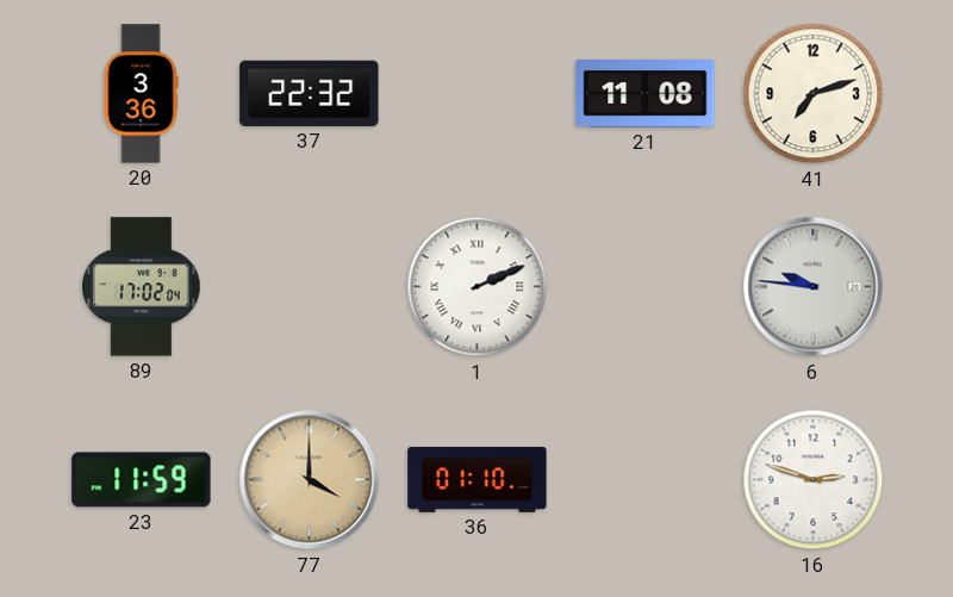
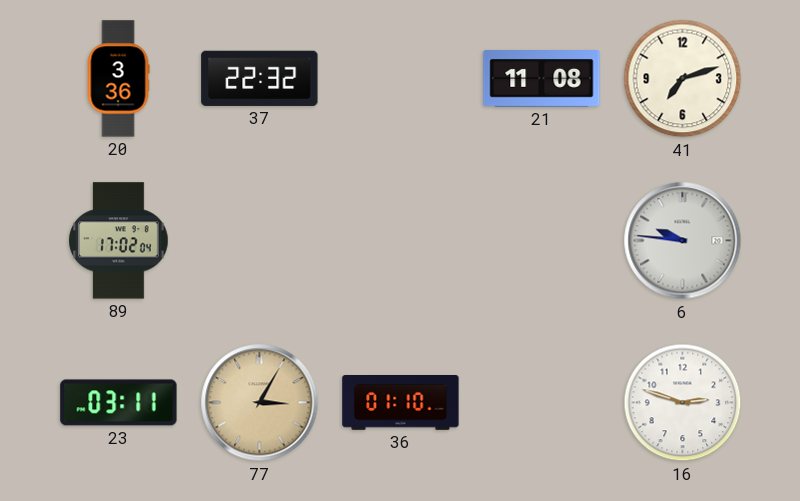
1: 2:11 -> none
23: 11:59 -> 03:11
77: 4:00 -> 3:05
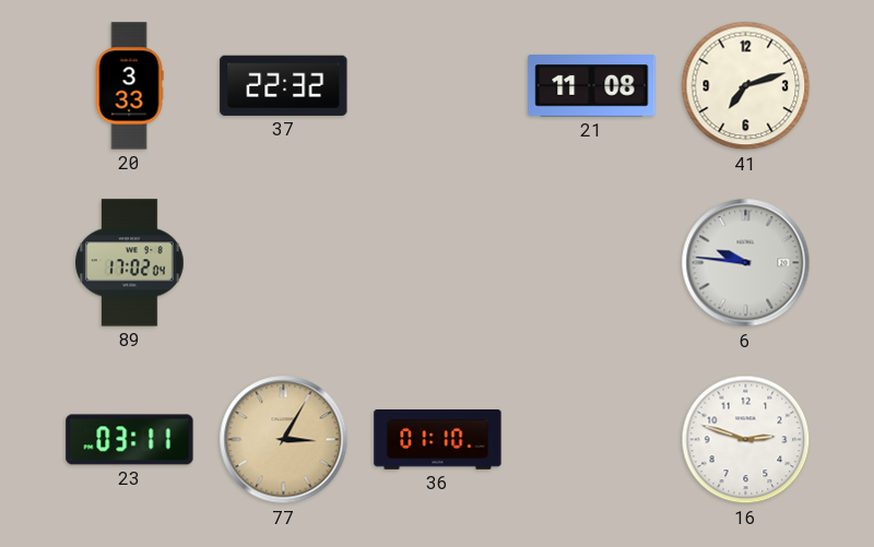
20: 3:36 -> 3:33
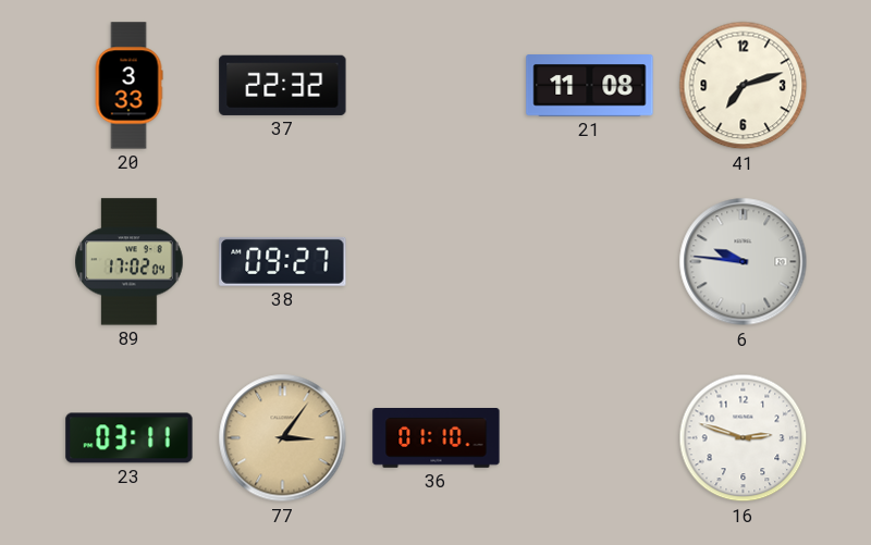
38: none -> 09:27
77: 3:05 -> 3:06
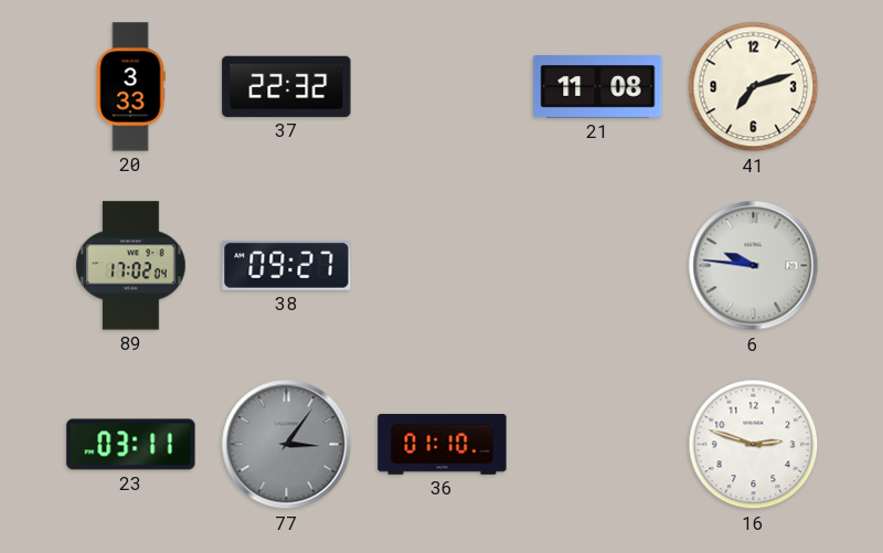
77 dial: champagne -> grey
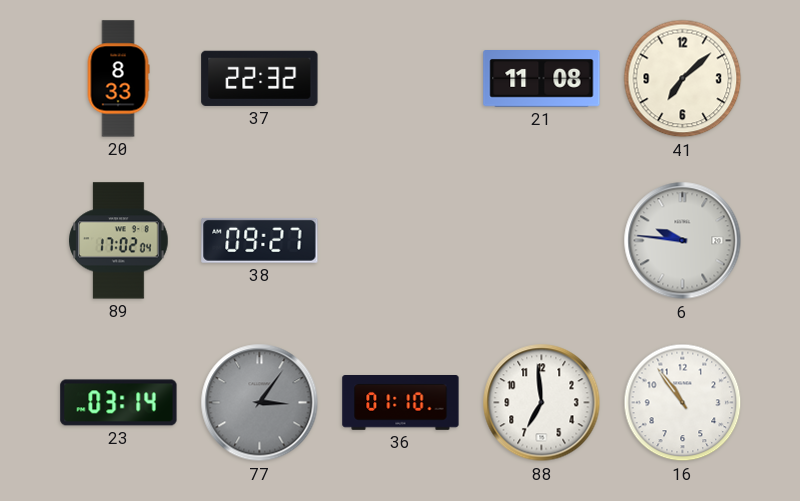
20: 3:33 -> 8:33
41: 7:12 -> 7:08
23: 03:11 -> 03:14
88: none -> 6:59
16: 2:48 -> 10:54
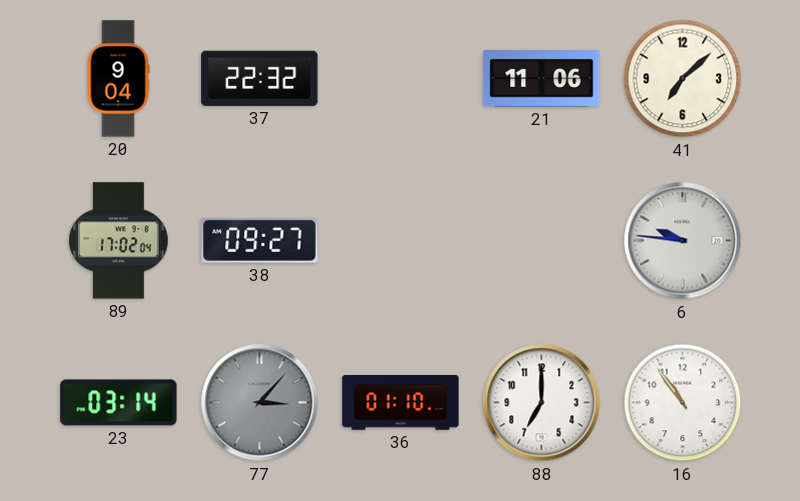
20: 8:33 -> 9:04
21: 11:08 -> 11:06
77: 3:06 -> 3:07
88: 6:59 -> 7:00
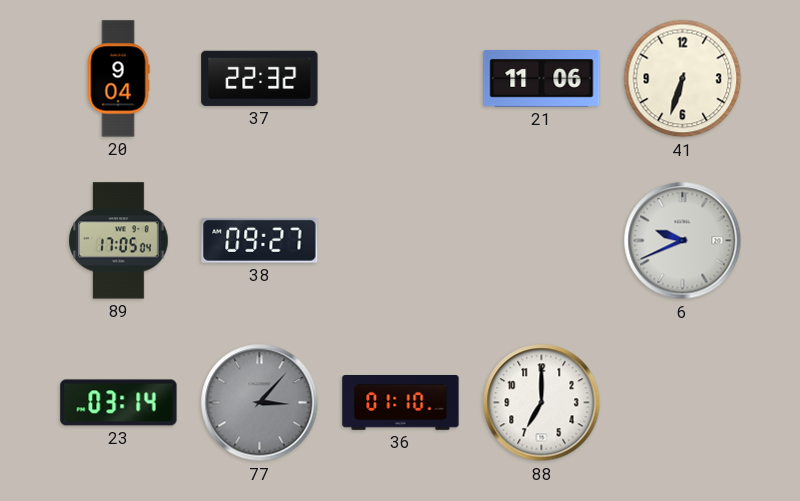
41: 7:08 -> 6:33
89: 17:02 -> 17:05
6: 9:46 -> 9:41
16: 10:54 -> none
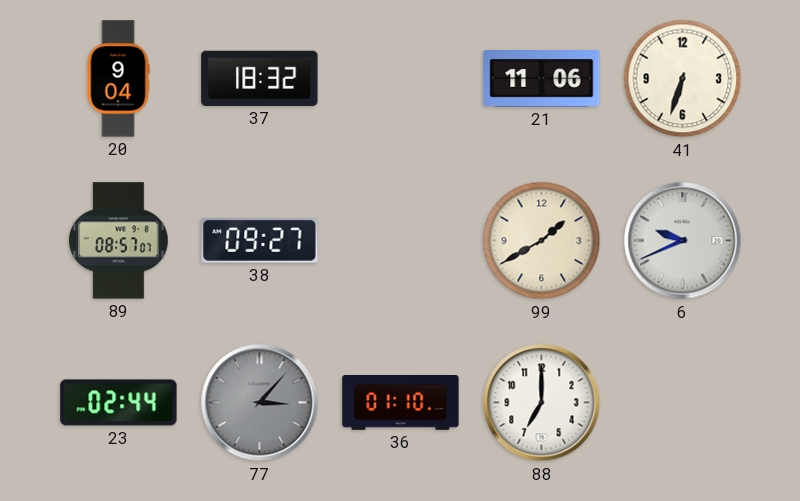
37: 22:32 -> 18:32
89: 17:05 -> 08:57
99: none -> 1:40
23: 03:14 -> 02:44
